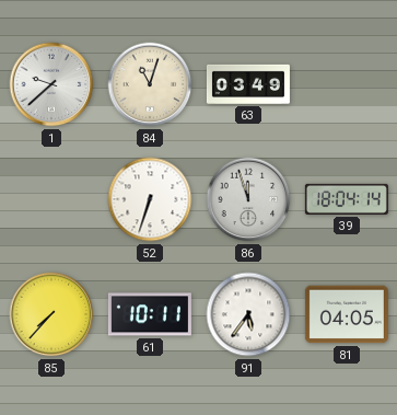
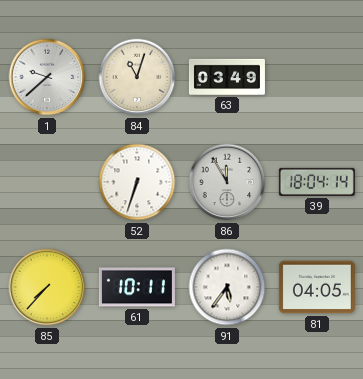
86: 11:57 -> 11:55
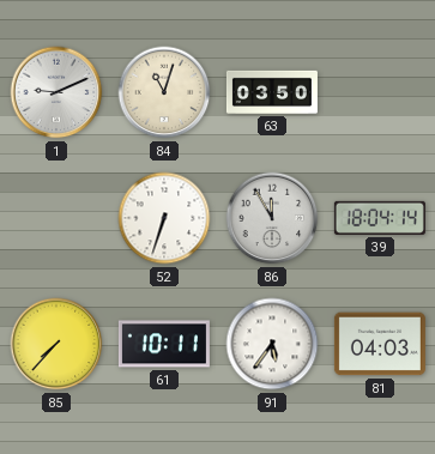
1: 9:38 -> 9:11
63: 03:49 -> 03:50
81: 04:05 -> 04:03
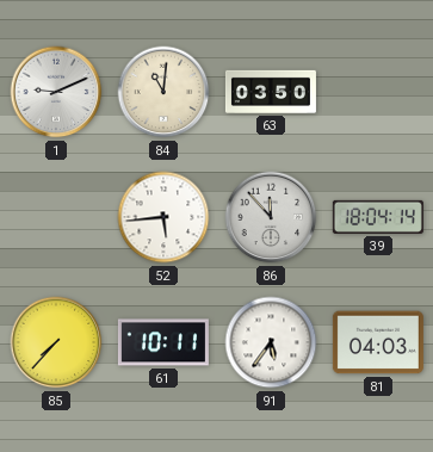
84: 11:03 -> 11:01
52: 6:33 -> 5:44
86: 11:55 -> 11:53
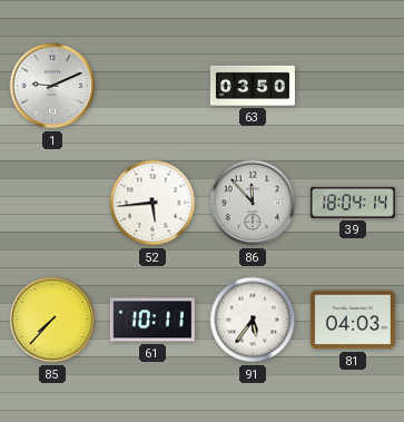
84: 11:01 -> none
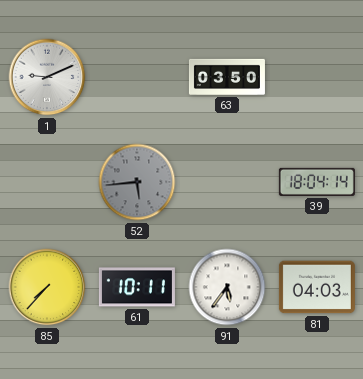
52 dial: white -> grey
86: 11:53 -> none
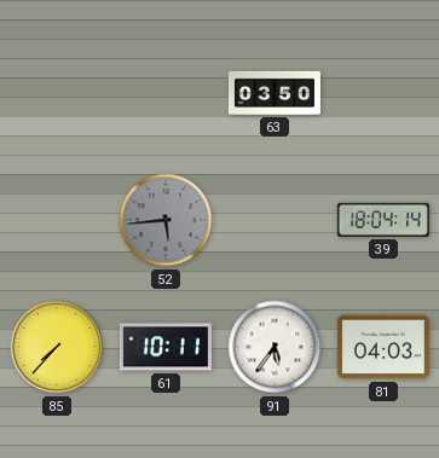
1: 9:11 -> none
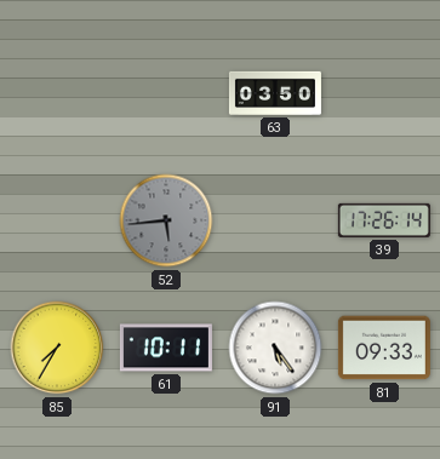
39: 18:04 -> 17:26
85: 7:37 -> 7:35
91: 5:36 -> 5:24
81: 04:03 -> 09:33
